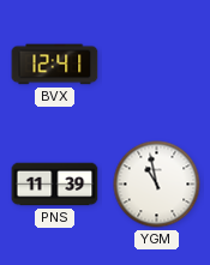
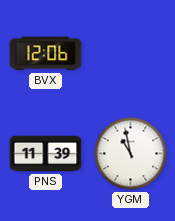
BVX: 12:41 -> 12:06
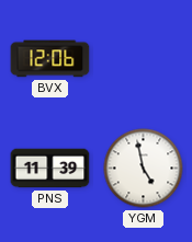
YGM: 10:58 -> 4:58
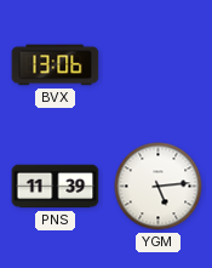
BVX: 12:06 -> 13:06
YGM: 4:58 -> 5:14
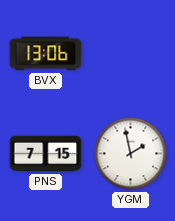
PNS: 11:39 -> 7:15
YGM: 5:14 -> 1:58
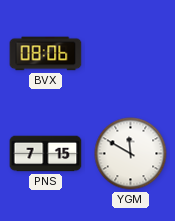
BVX: 13:06 -> 08:06
YGM: 1:58 -> 11:50
